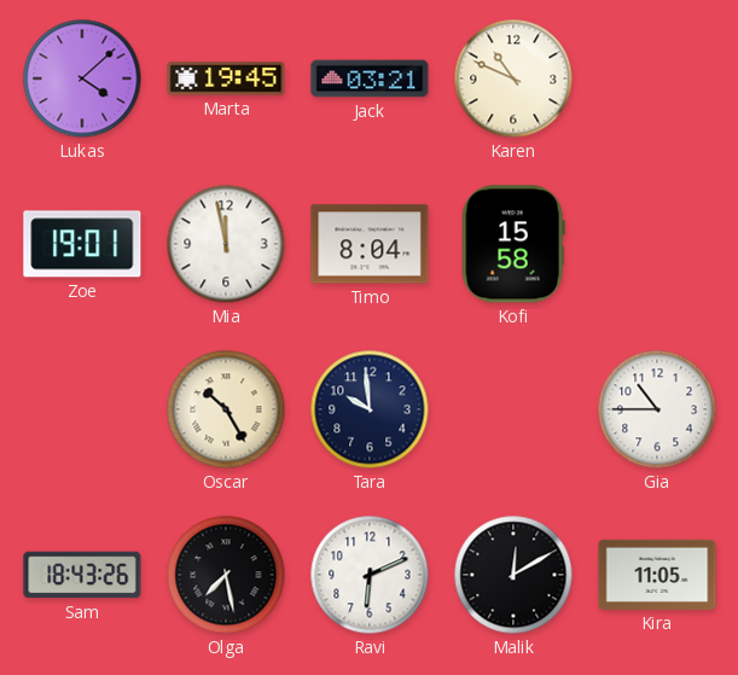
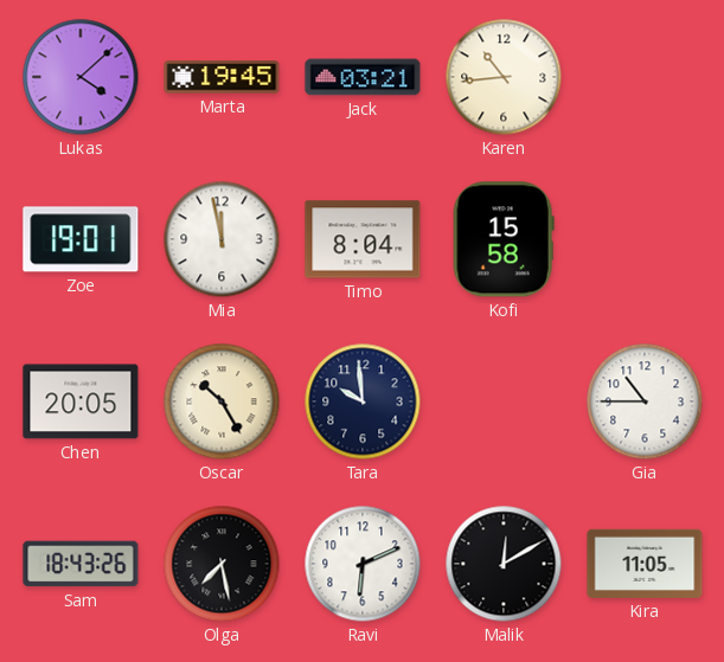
Karen: 10:49 -> 10:44
Chen: none -> 20:05
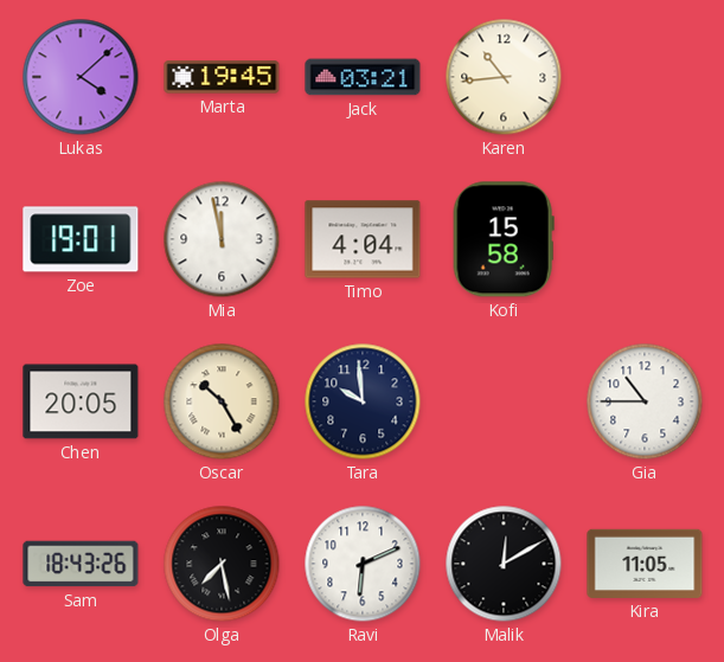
Timo: 8:04 -> 4:04
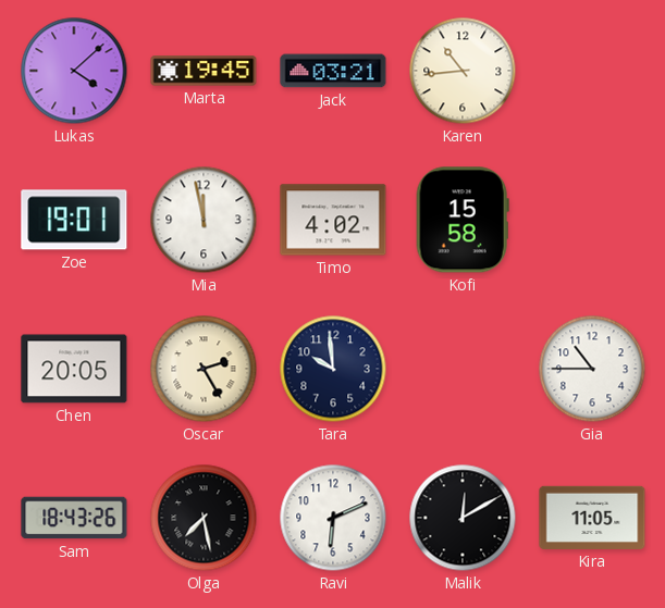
Timo: 4:04 -> 4:02
Oscar: 10:25 -> 2:25
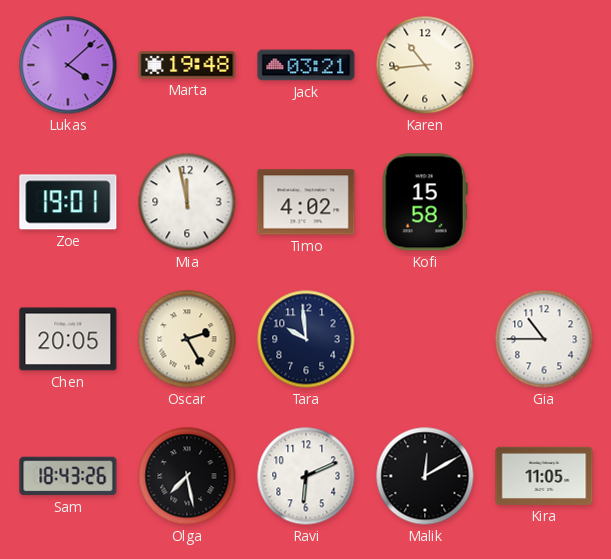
Marta: 19:45 -> 19:48
